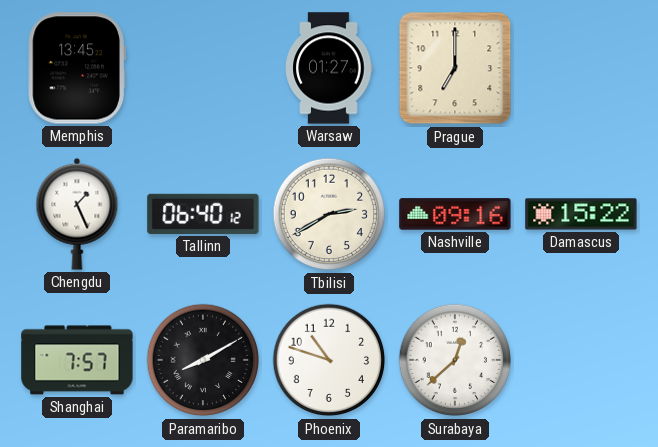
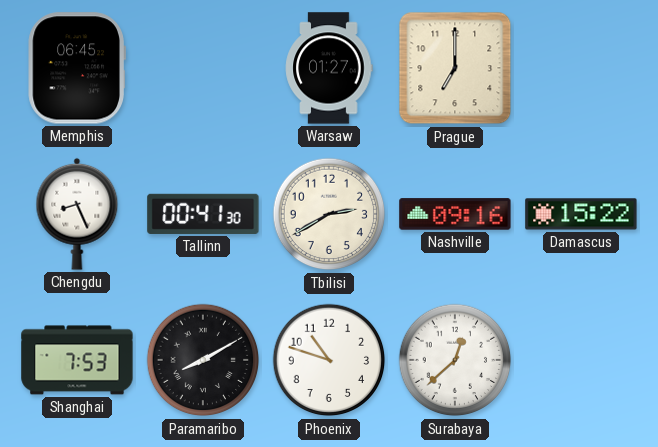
Memphis: 13:45 -> 06:45
Chengdu: 1:26 -> 8:26
Tallinn: 06:40 -> 00:41
Shanghai: 7:57 -> 7:53
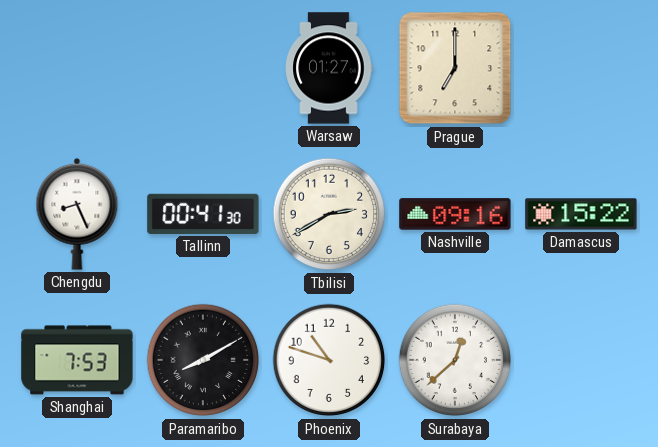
Memphis: 06:45 -> none
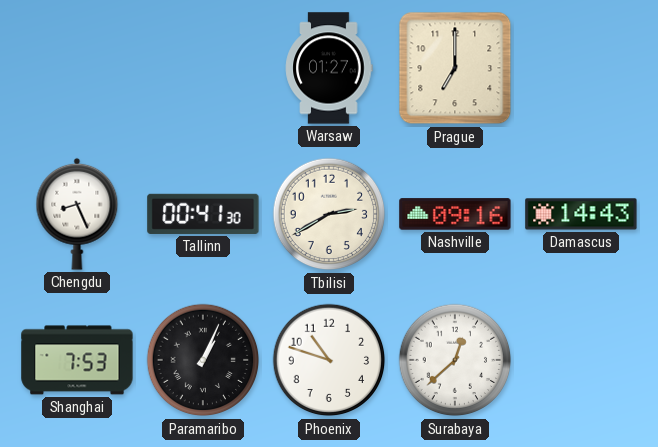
Damascus: 15:22 -> 14:43
Paramaribo: 8:10 -> 1:04
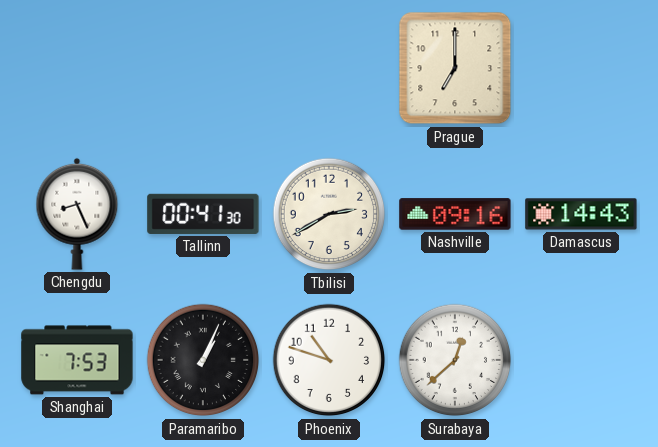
Warsaw: 01:27 -> none
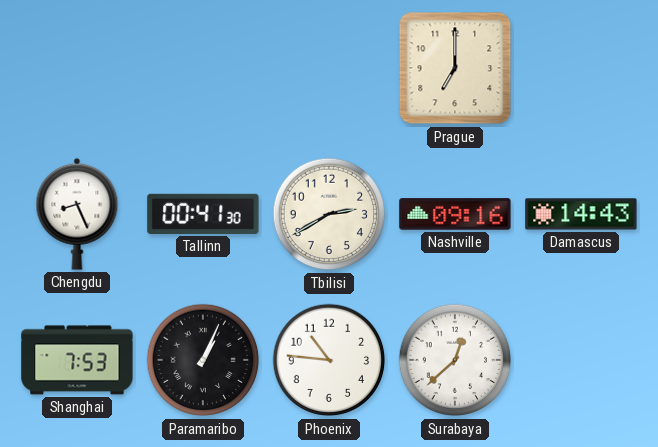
Phoenix: 10:48 -> 10:46
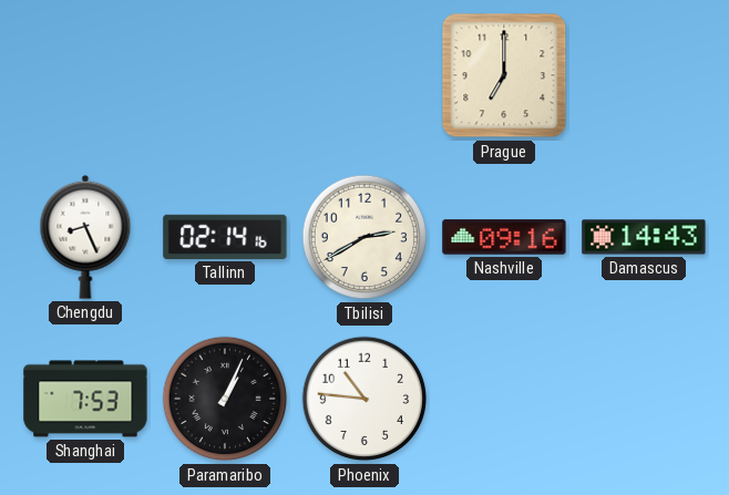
Tallinn: 00:41 -> 02:14
Surabaya: 12:38 -> none
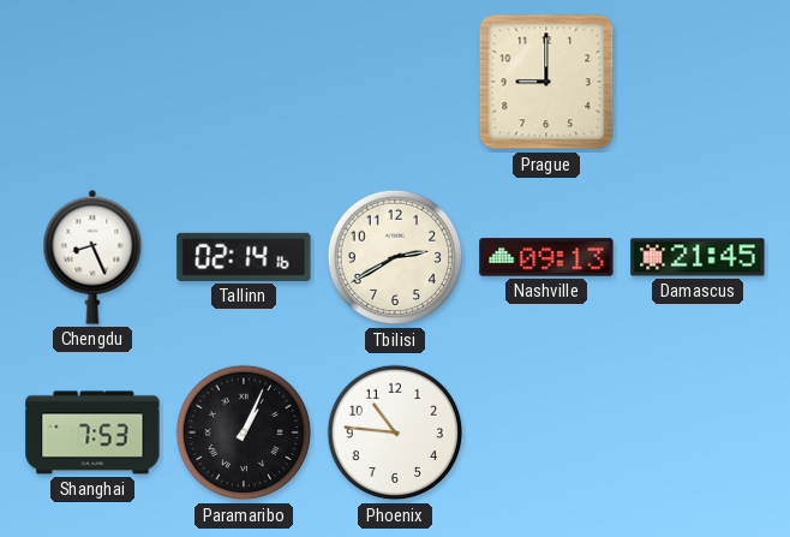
Prague: 7:00 -> 9:00
Nashville: 09:16 -> 09:13
Damascus: 14:43 -> 21:45
